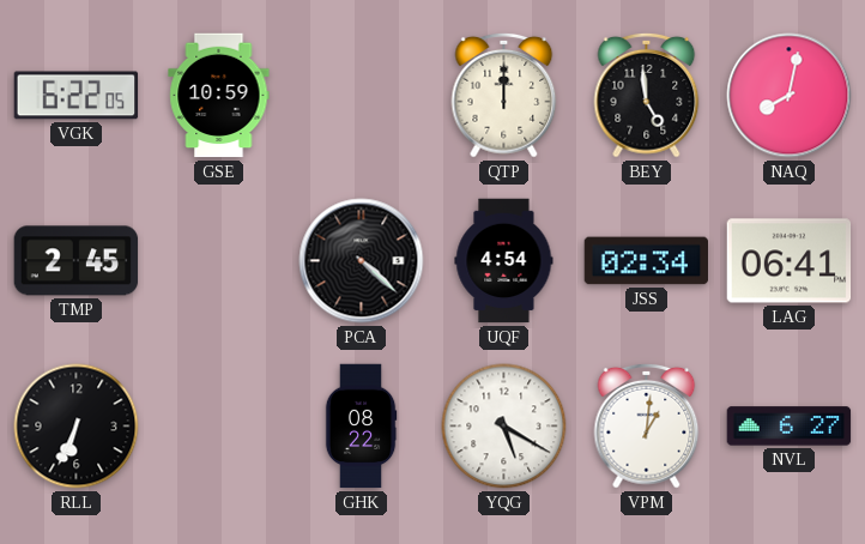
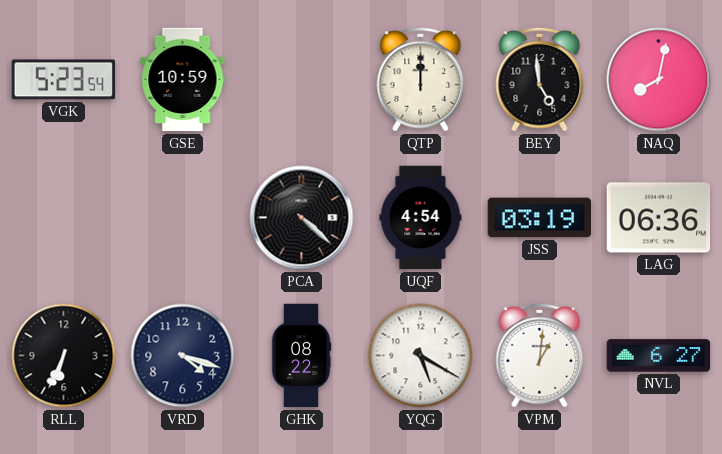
VGK: 6:22 -> 5:23
TMP: 2:45 -> none
JSS: 02:34 -> 03:19
LAG: 06:41 -> 06:36
VRD: none -> 4:18
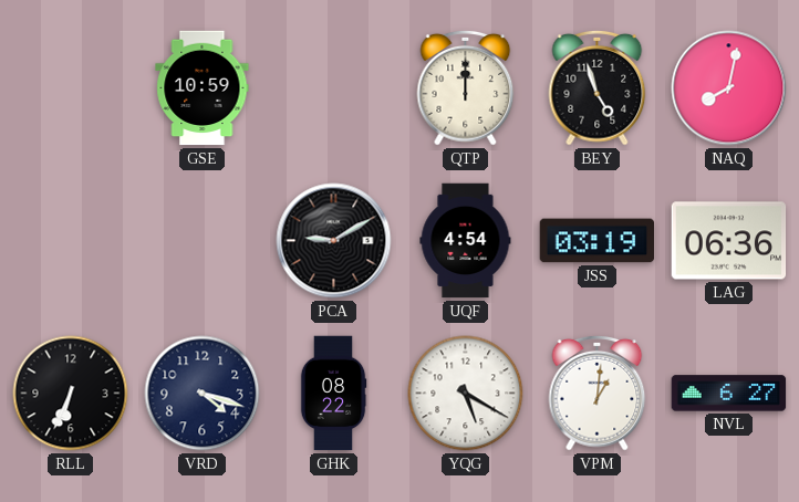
VGK: 5:23 -> none
BEY: 4:59 -> 4:57
PCA: 4:22 -> 9:10
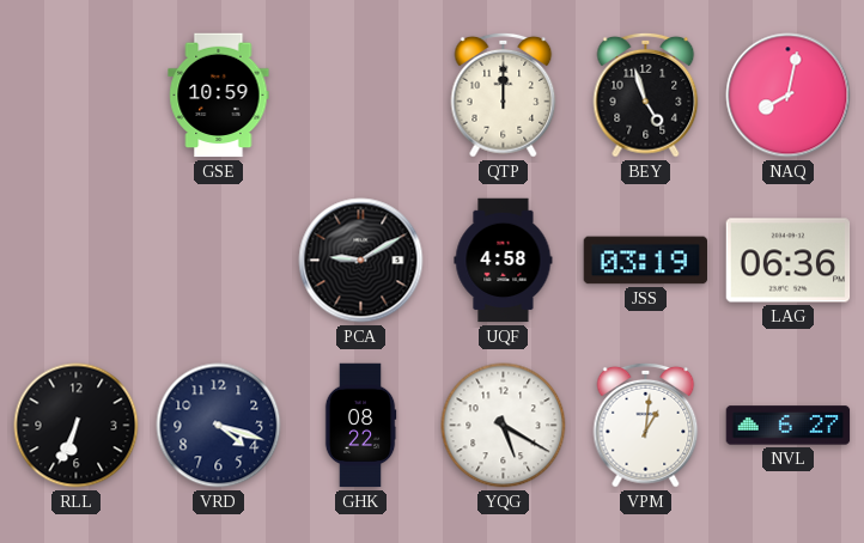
UQF: 4:54 -> 4:58
